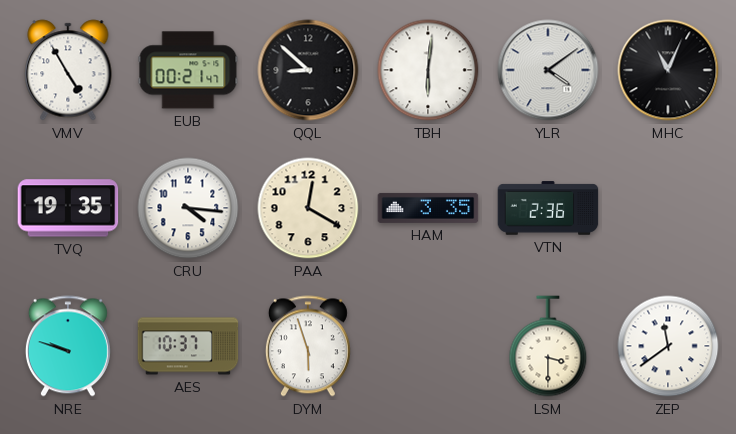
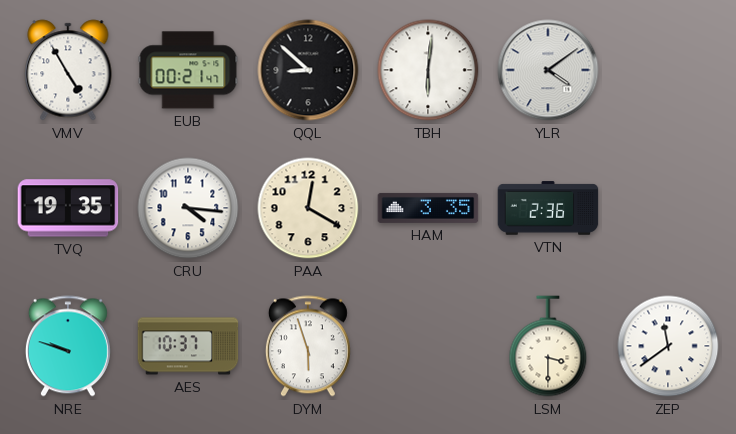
MHC: 11:04 -> none
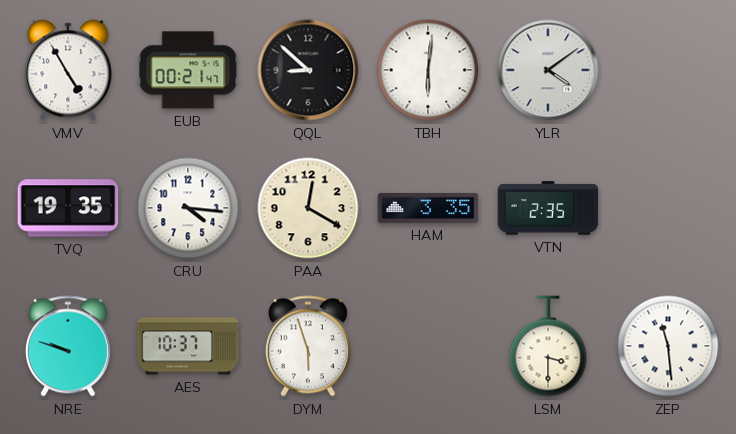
VTN: 2:36 -> 2:35
ZEP: 11:39 -> 11:29
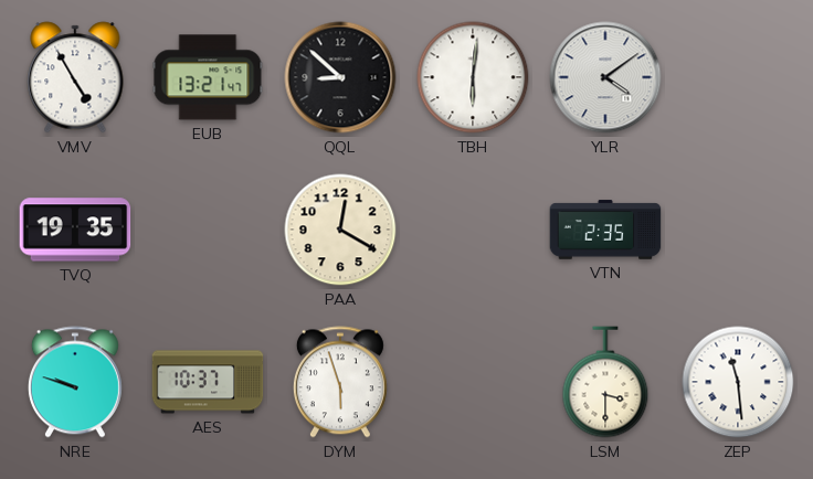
EUB: 00:21 -> 13:21
CRU: 4:16 -> none
HAM: 3:35 -> none
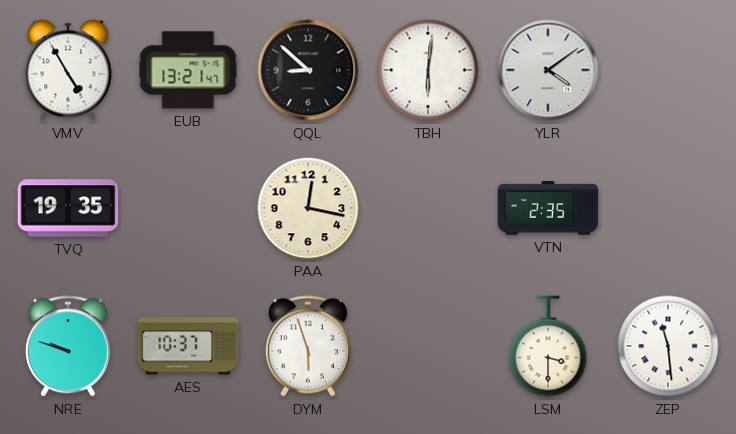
PAA: 12:20 -> 12:17
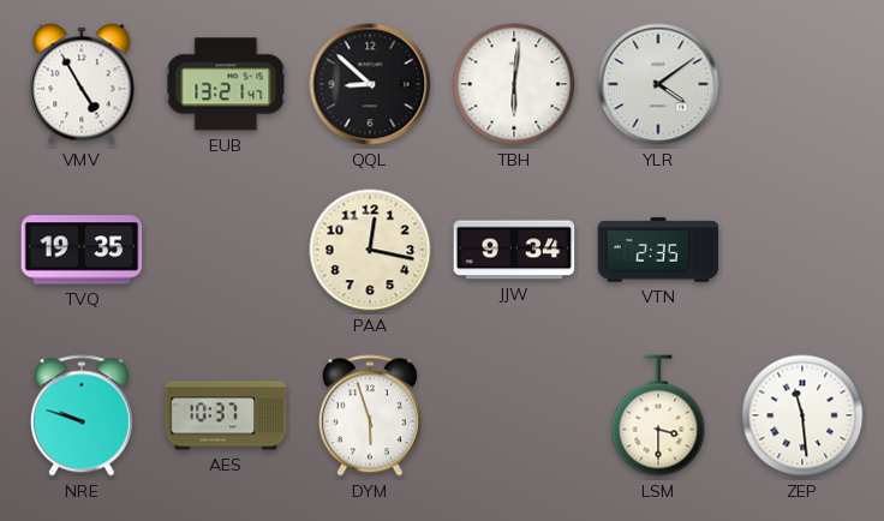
JJW: none -> 9:34
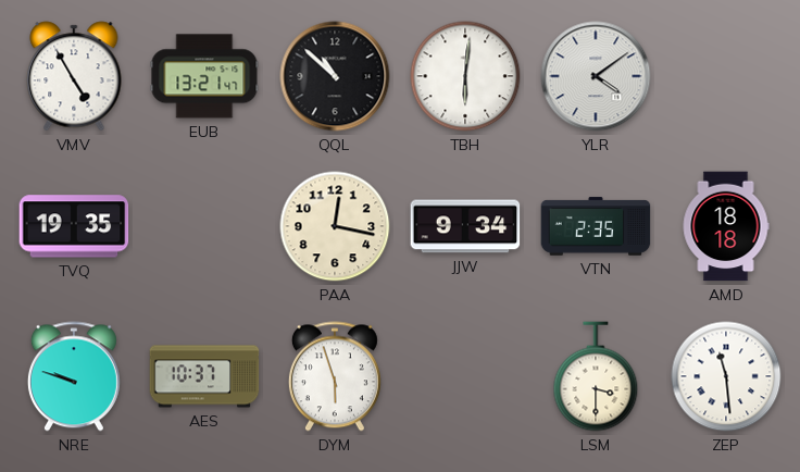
QQL: 8:52 -> 10:52
AMD: none -> 18:18
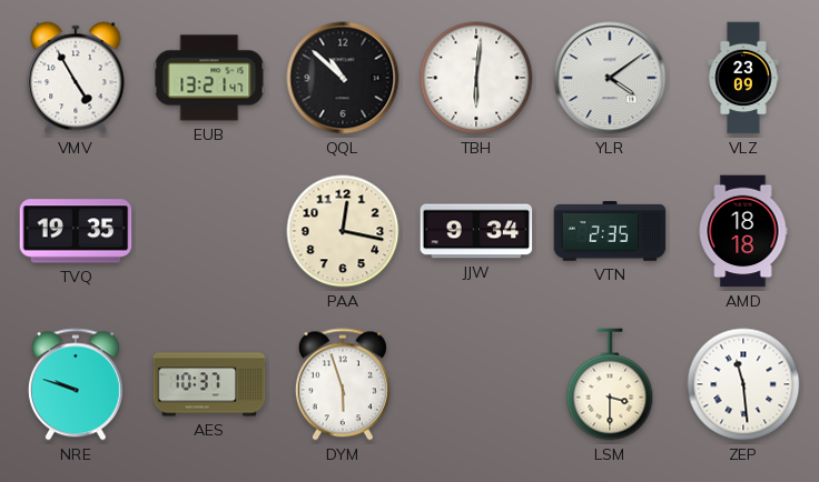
VLZ: none -> 23:09
